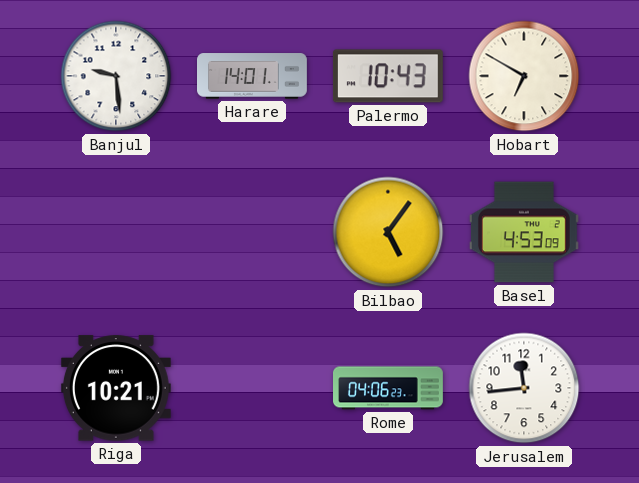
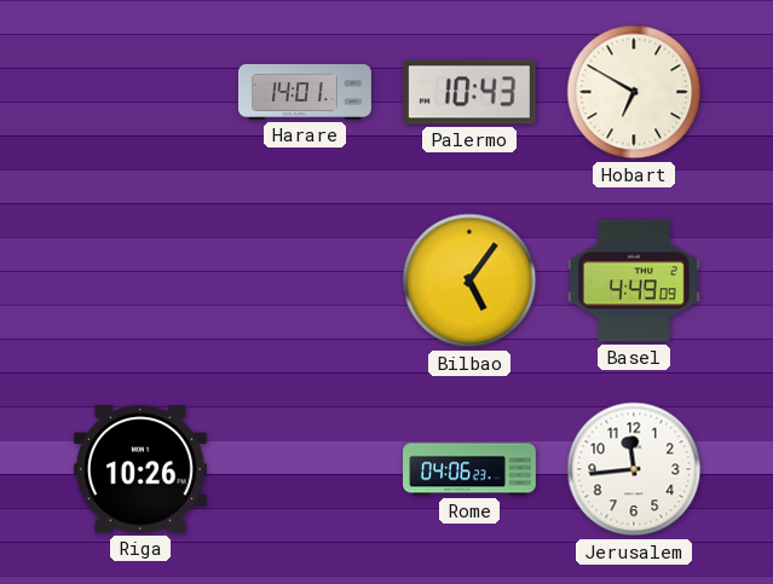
Banjul: 9:29 -> none
Basel: 4:53 -> 4:49
Riga: 10:21 -> 10:26
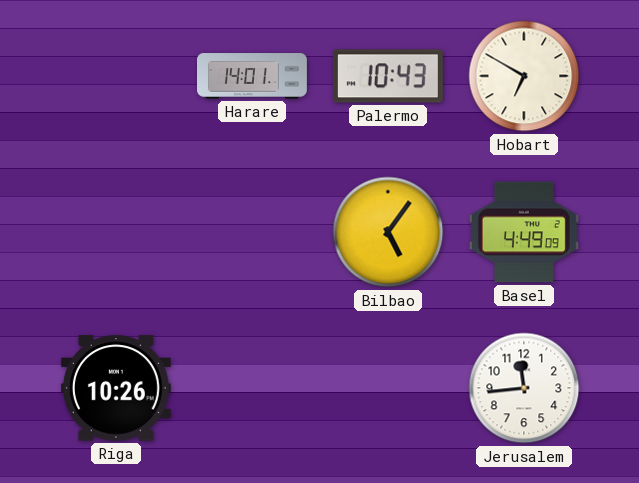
Rome: 04:06 -> none
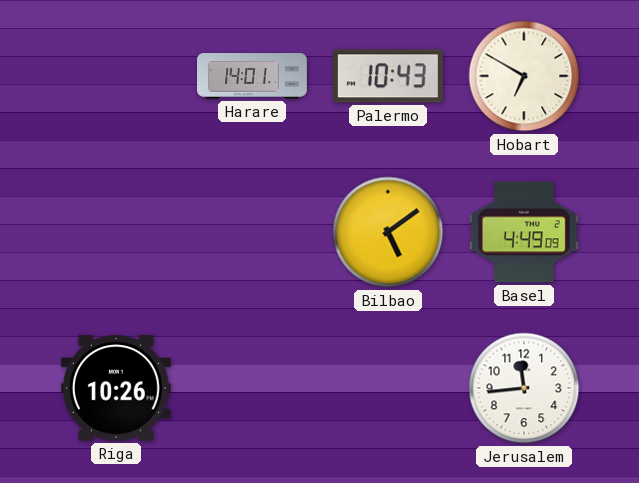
Bilbao: 5:06 -> 5:09
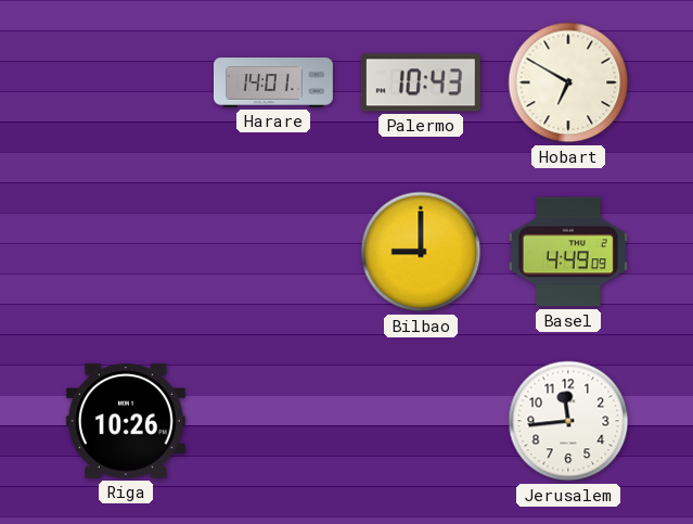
Bilbao: 5:09 -> 9:00
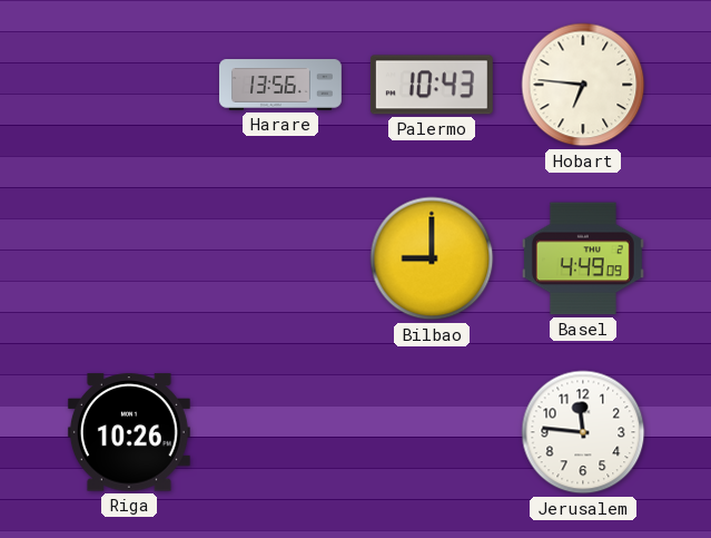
Harare: 14:01 -> 13:56
Hobart: 6:50 -> 6:46
Jerusalem: 11:44 -> 11:46
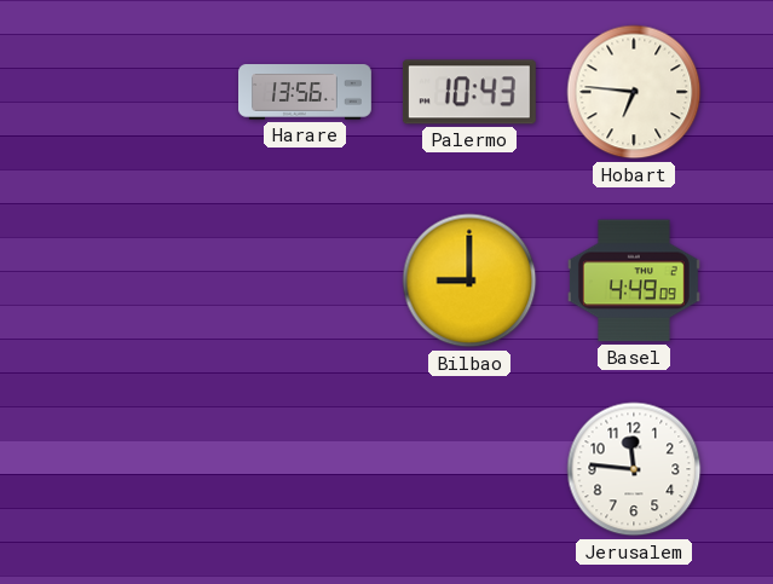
Riga: 10:26 -> none
